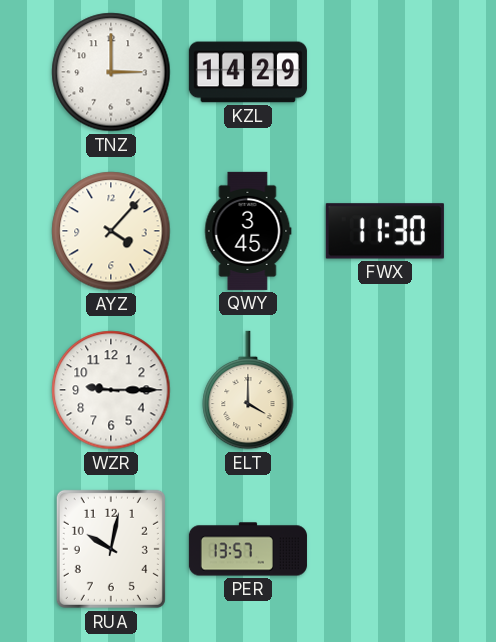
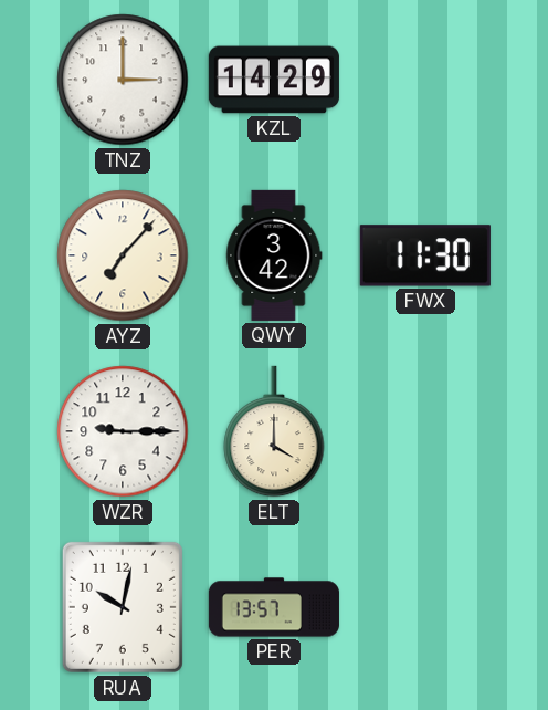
AYZ: 4:07 -> 7:07
QWY: 3:45 -> 3:42
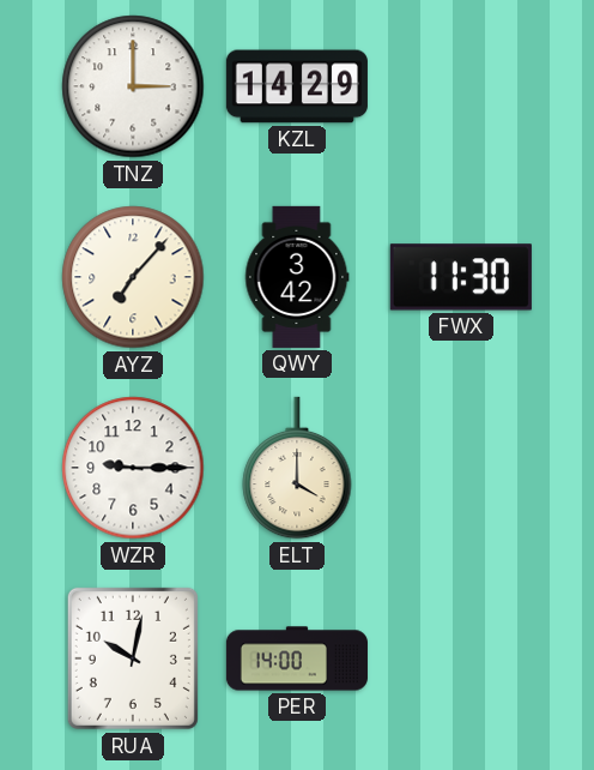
PER: 13:57 -> 14:00
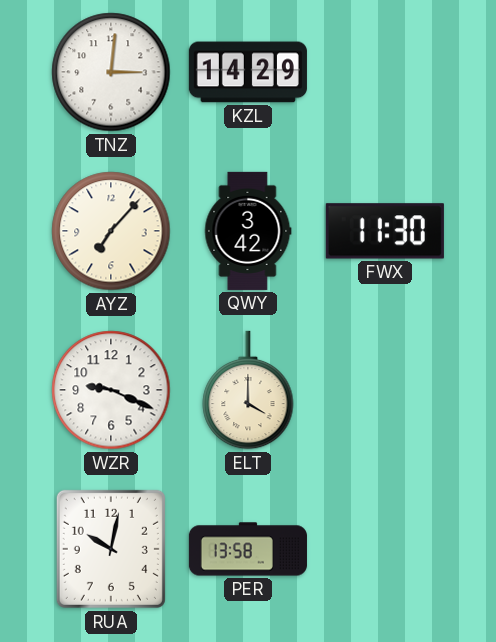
TNZ: 3:00 -> 3:01
WZR: 9:15 -> 9:19
PER: 14:00 -> 13:58
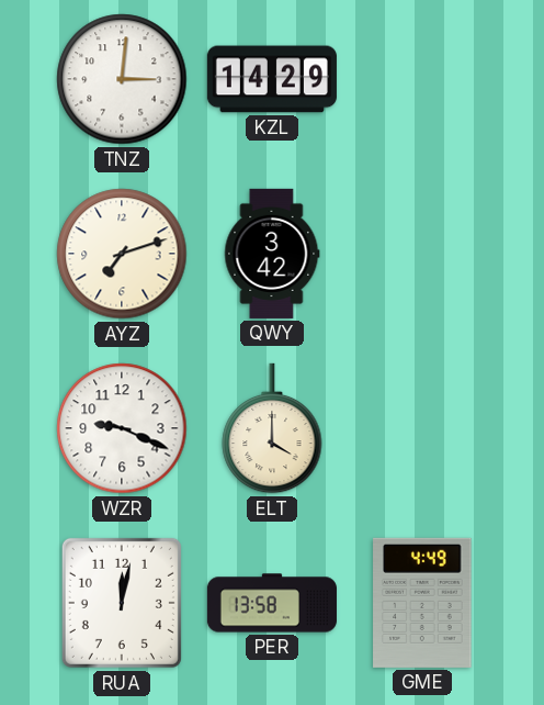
AYZ: 7:07 -> 7:12
FWX: 11:30 -> none
RUA: 10:02 -> 12:02
GME: none -> 4:49
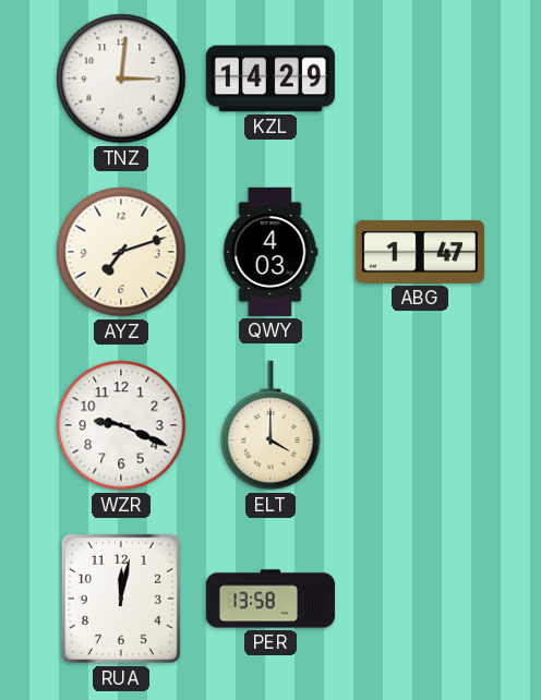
QWY: 3:42 -> 4:03
ABG: none -> 1:47
GME: 4:49 -> none
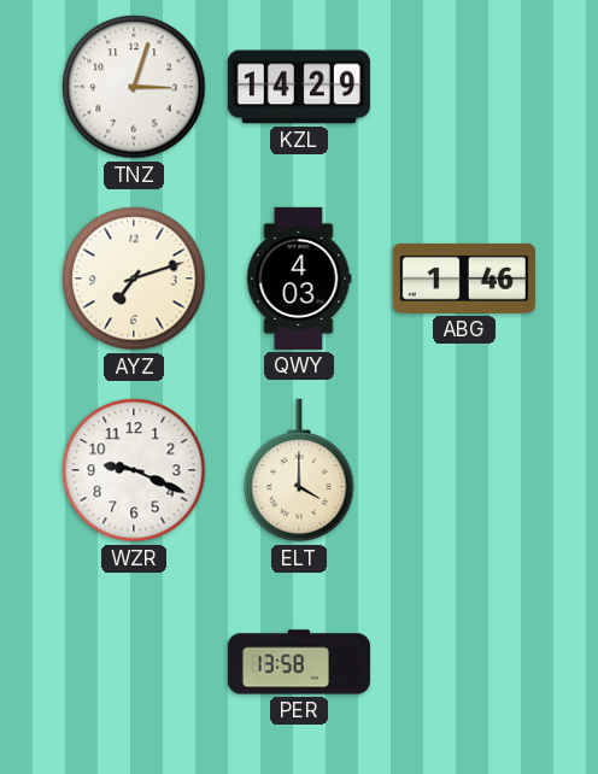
TNZ: 3:01 -> 3:03
ABG: 1:47 -> 1:46
RUA: 12:02 -> none
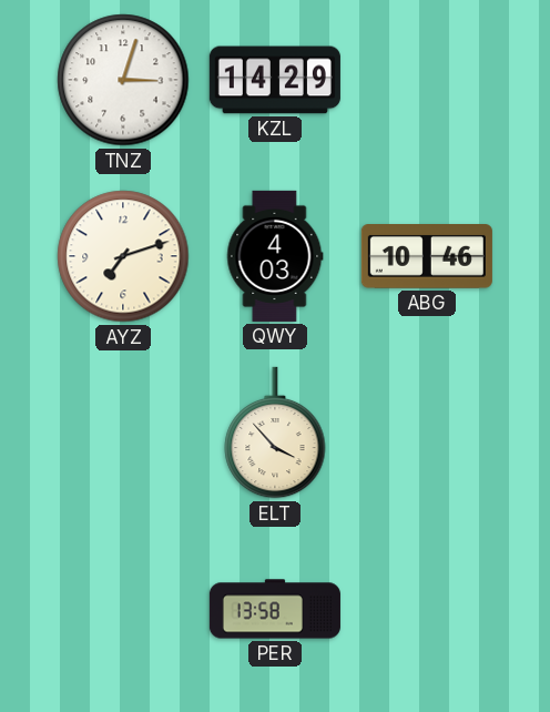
ABG: 1:46 -> 10:46
WZR: 9:19 -> none
ELT: 4:00 -> 3:53
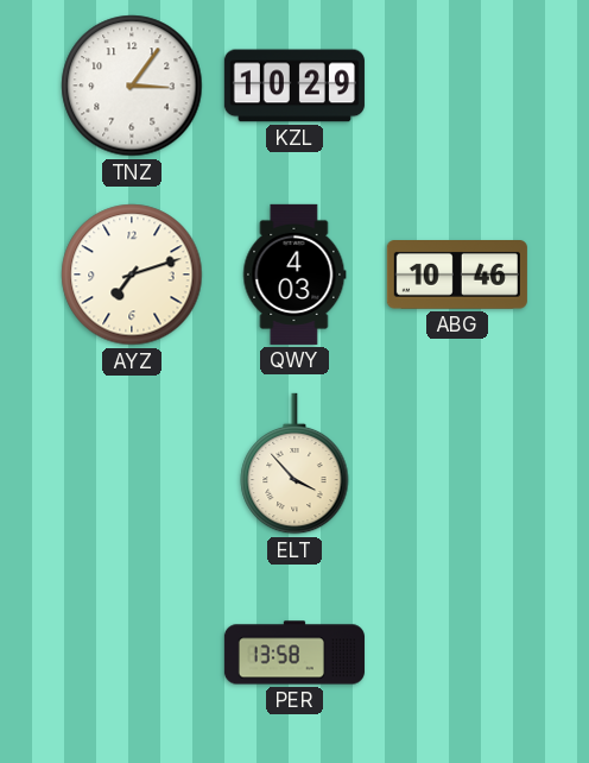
TNZ: 3:03 -> 3:06
KZL: 14:29 -> 10:29
